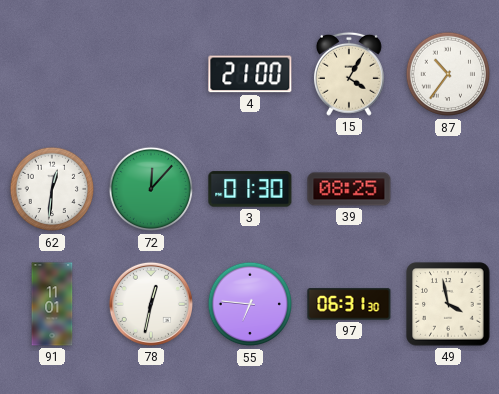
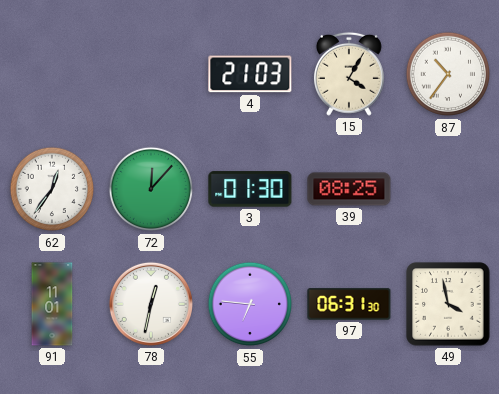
4: 21:00 -> 21:03
62: 12:31 -> 12:36
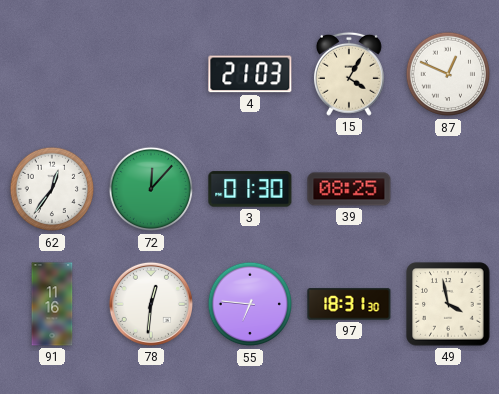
87: 10:36 -> 12:49
91: 11:01 -> 11:16
78: 12:32 -> 12:31
97: 06:31 -> 18:31
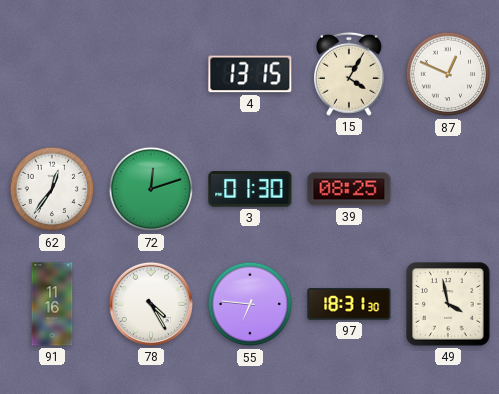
4: 21:03 -> 13:15
72: 12:07 -> 12:12
78: 12:31 -> 4:25
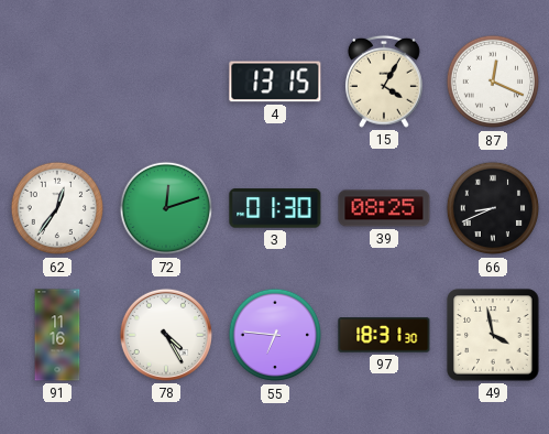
87: 12:49 -> 12:19
66: none -> 8:41
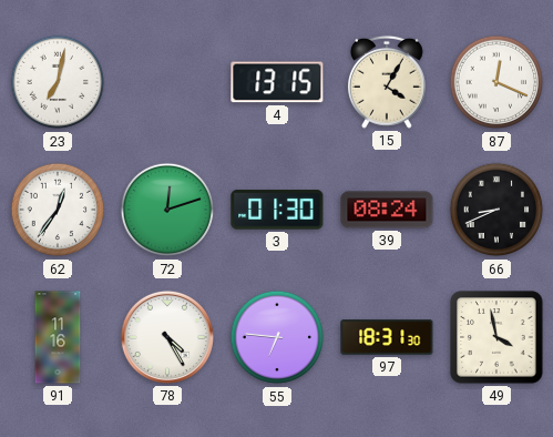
23: none -> 7:02
39: 08:25 -> 08:24
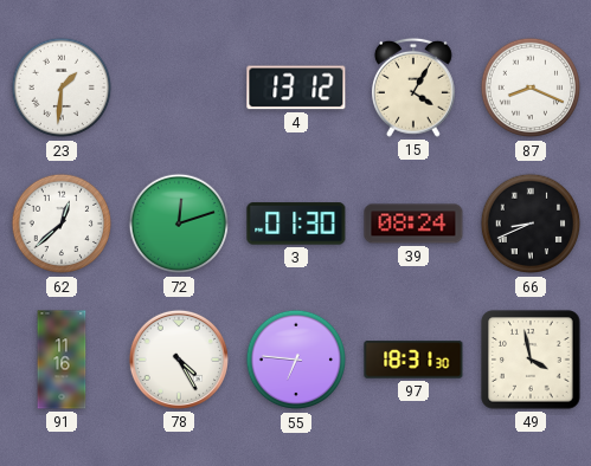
23: 7:02 -> 1:31
4: 13:15 -> 13:12
87: 12:19 -> 8:19
62: 12:36 -> 12:38
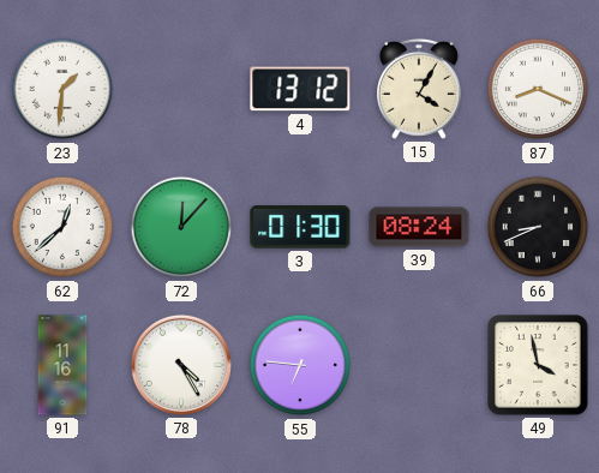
72: 12:12 -> 12:07
97: 18:31 -> none
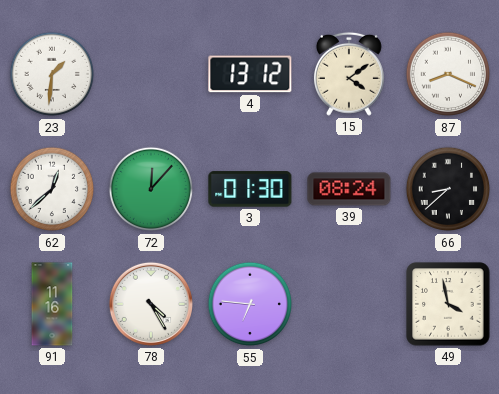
15: 4:05 -> 4:09
66: 8:41 -> 8:38
